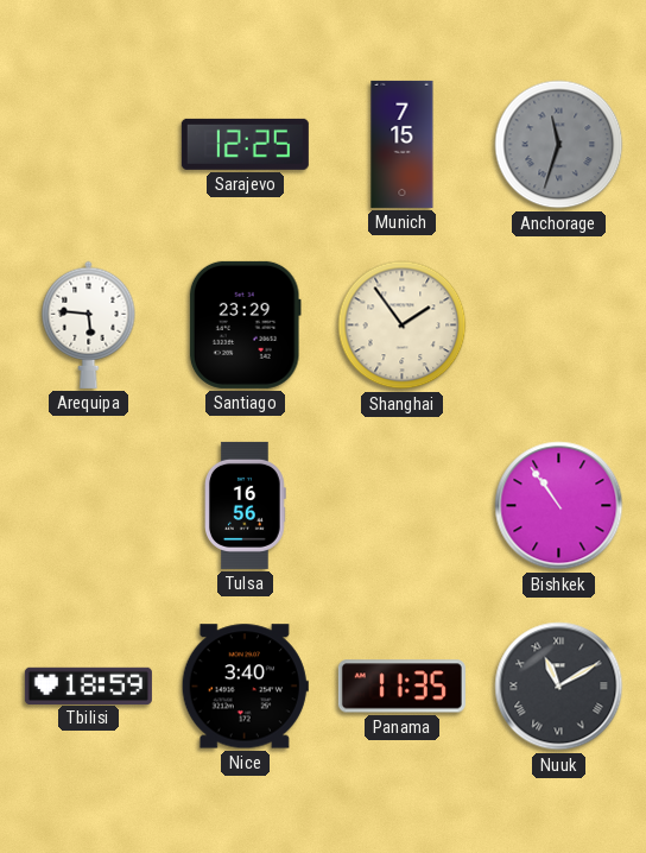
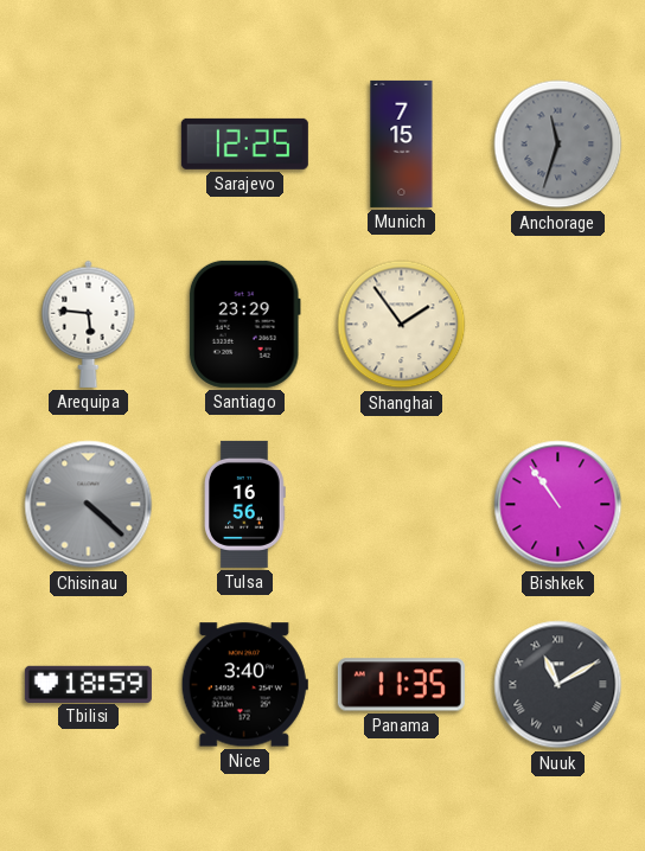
Chisinau: none -> 4:22
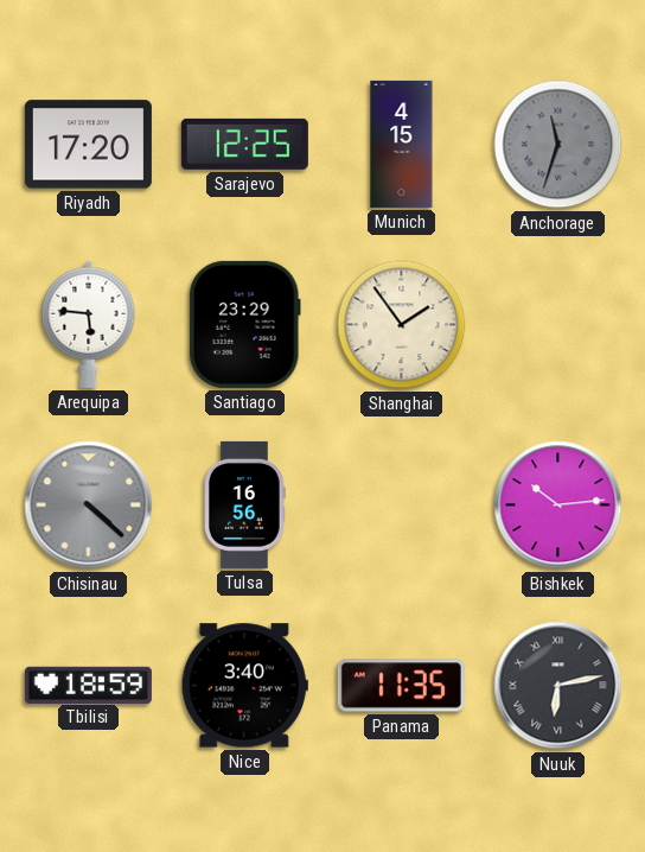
Riyadh: none -> 17:20
Munich: 7:15 -> 4:15
Bishkek: 10:54 -> 10:14
Nuuk: 11:10 -> 6:13
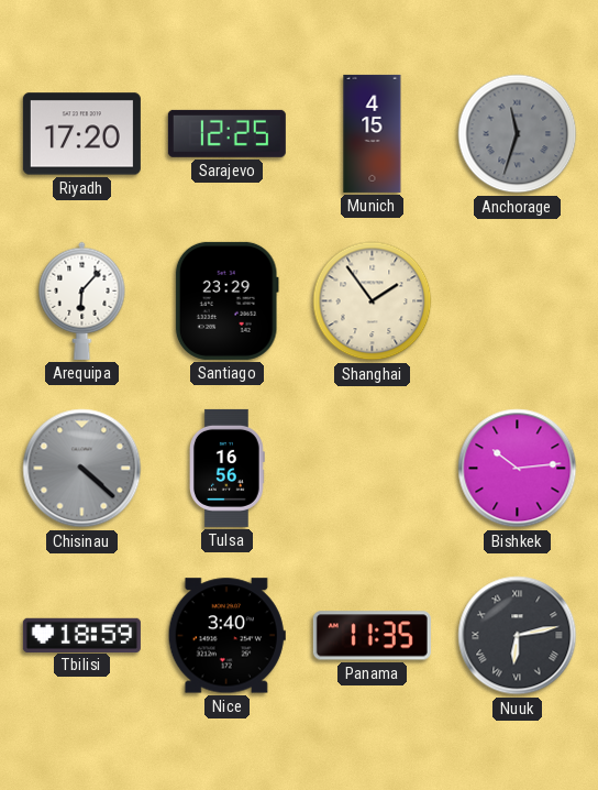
Arequipa: 5:46 -> 6:07
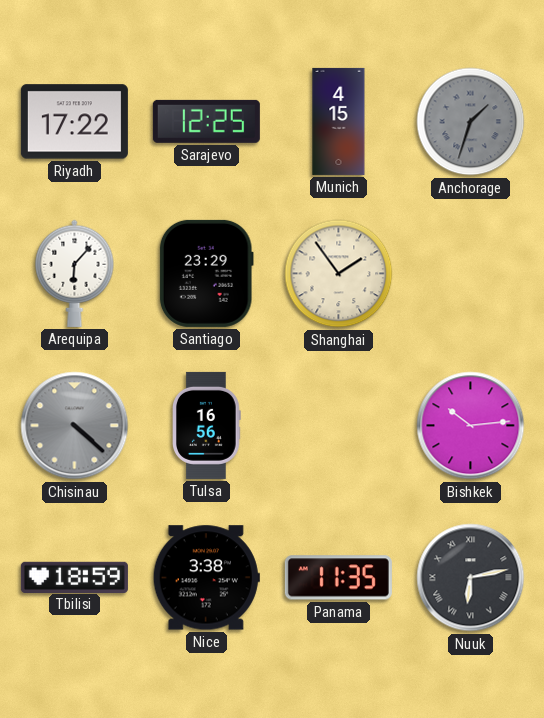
Riyadh: 17:20 -> 17:22
Anchorage: 11:33 -> 1:33
Nice: 3:40 -> 3:38
